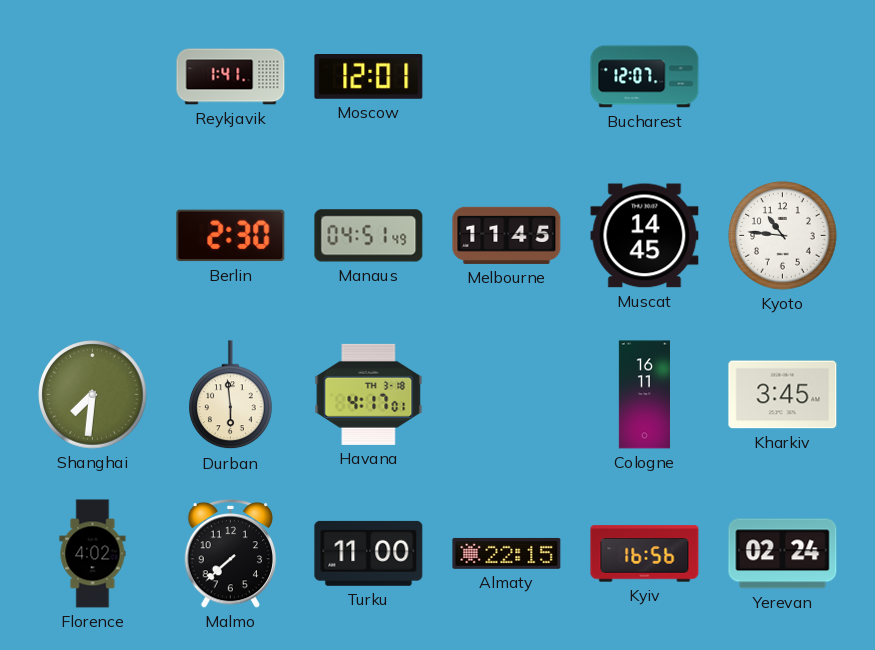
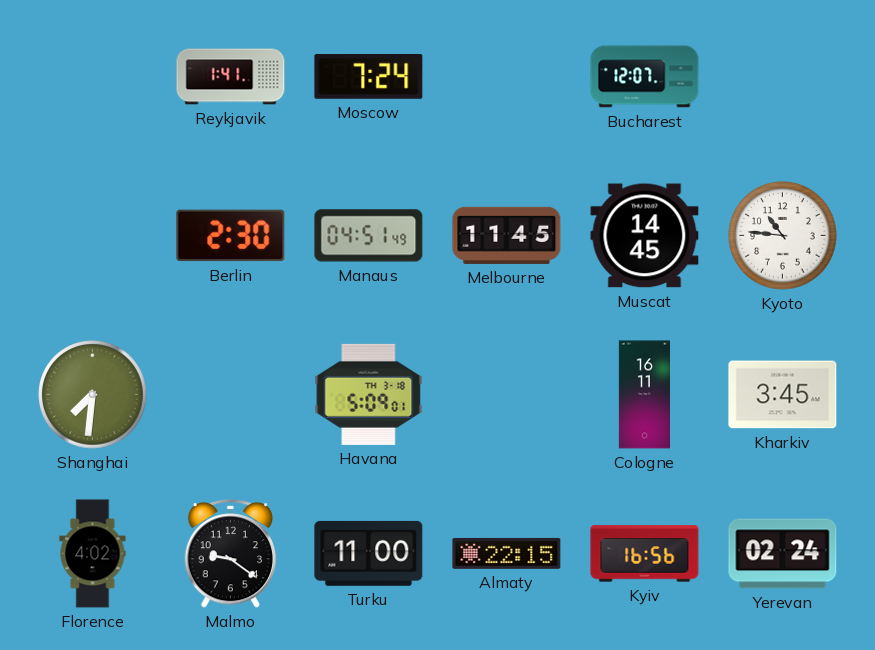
Moscow: 12:01 -> 7:24
Durban: 5:59 -> none
Havana: 4:17 -> 5:09
Malmo: 7:38 -> 9:21
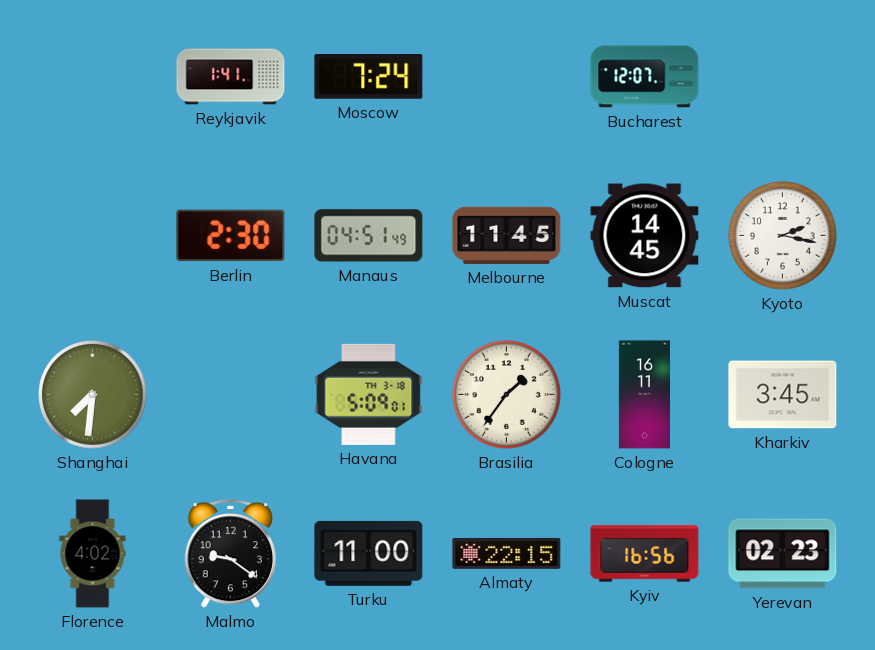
Kyoto: 10:46 -> 2:17
Brasilia: none -> 1:36
Yerevan: 02:24 -> 02:23
